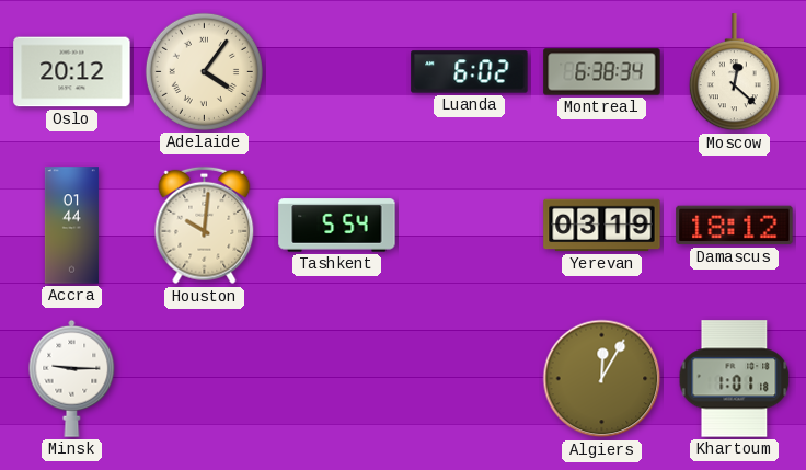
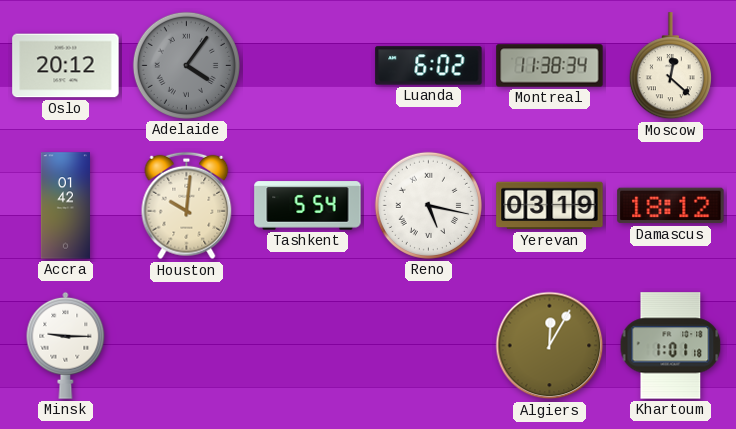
Adelaide dial: cream -> grey
Montreal: 6:38 -> 11:38
Accra: 01:44 -> 01:42
Reno: none -> 5:17
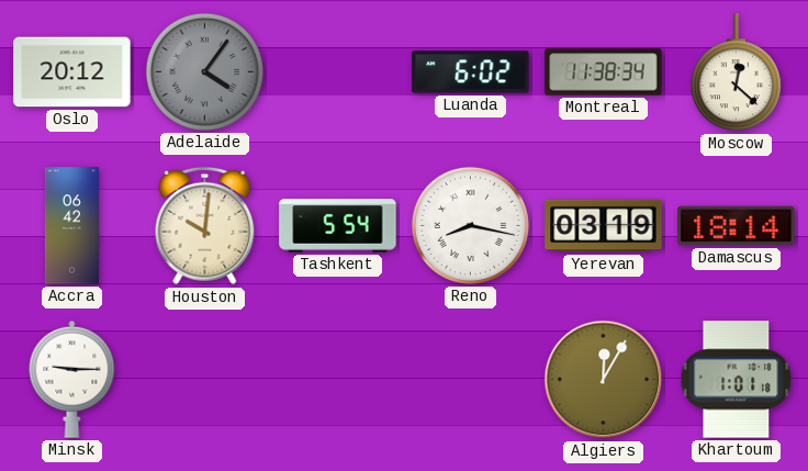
Accra: 01:42 -> 06:42
Reno: 5:17 -> 8:17
Damascus: 18:12 -> 18:14
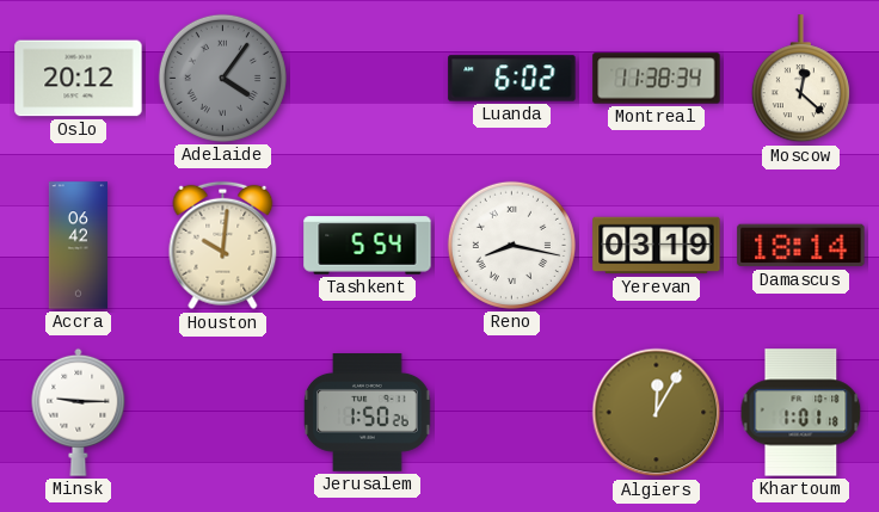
Jerusalem: none -> 1:50
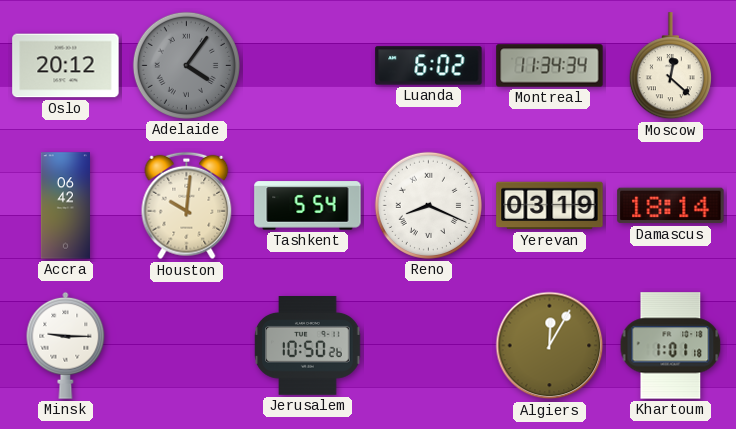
Montreal: 11:38 -> 11:34
Reno: 8:17 -> 8:19
Jerusalem: 1:50 -> 10:50
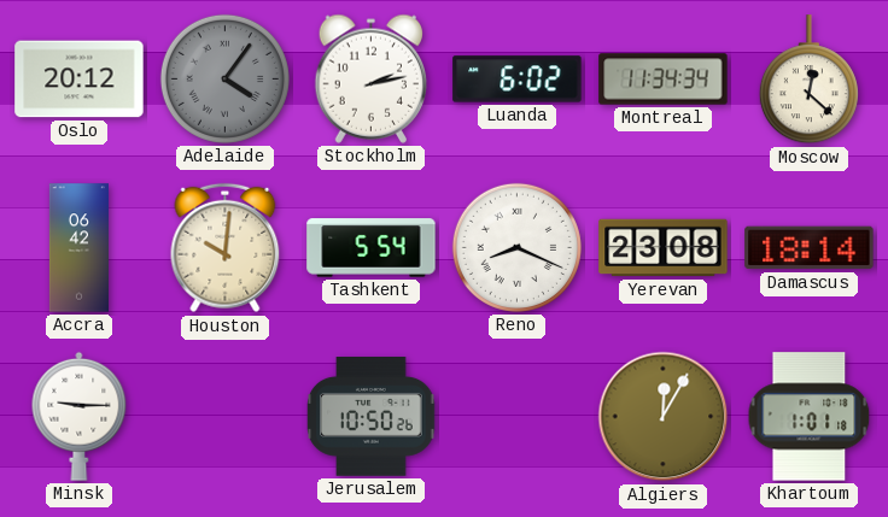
Stockholm: none -> 2:13
Yerevan: 03:19 -> 23:08
